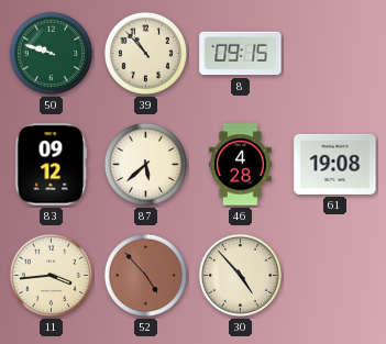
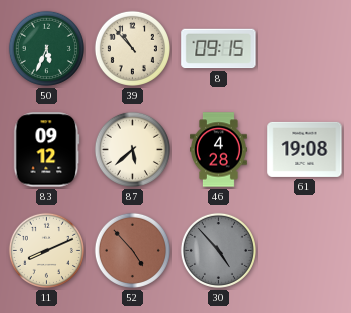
50: 9:48 -> 5:34
11: 3:44 -> 8:11
30 dial: cream -> grey
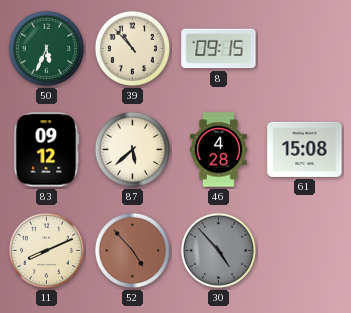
61: 19:08 -> 15:08
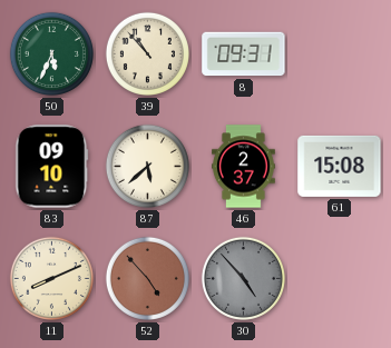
8: 09:15 -> 09:31
83: 09:12 -> 09:10
46: 4:28 -> 2:37
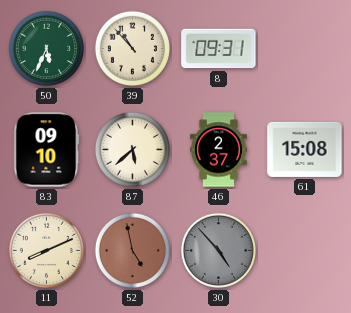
52: 4:53 -> 4:58
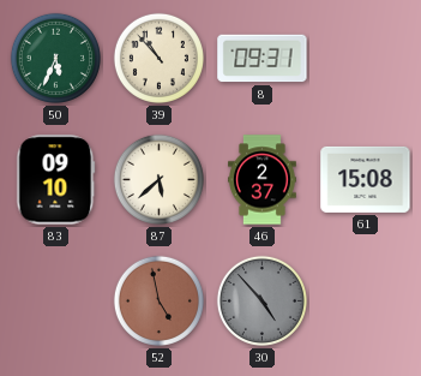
11: 8:11 -> none
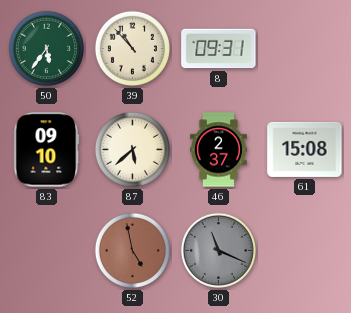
50: 5:34 -> 5:36
30: 4:53 -> 11:19
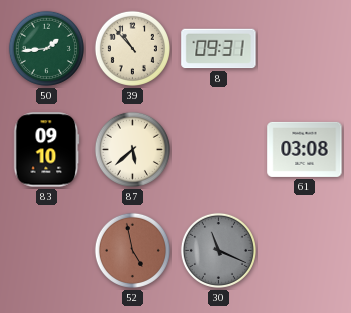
50: 5:36 -> 1:44
46: 2:37 -> none
61: 15:08 -> 03:08
